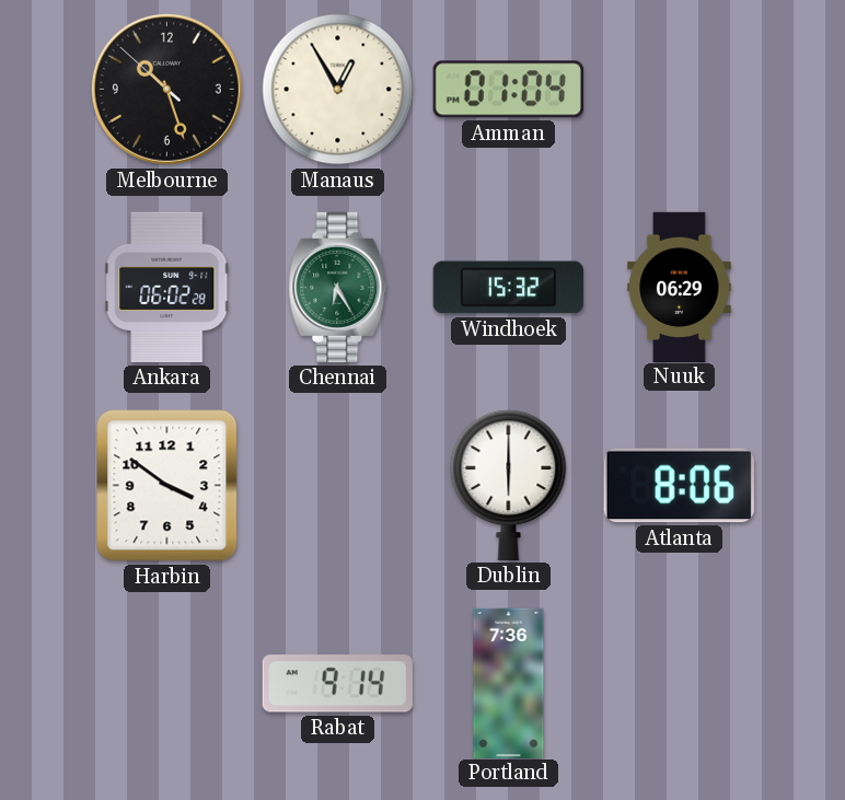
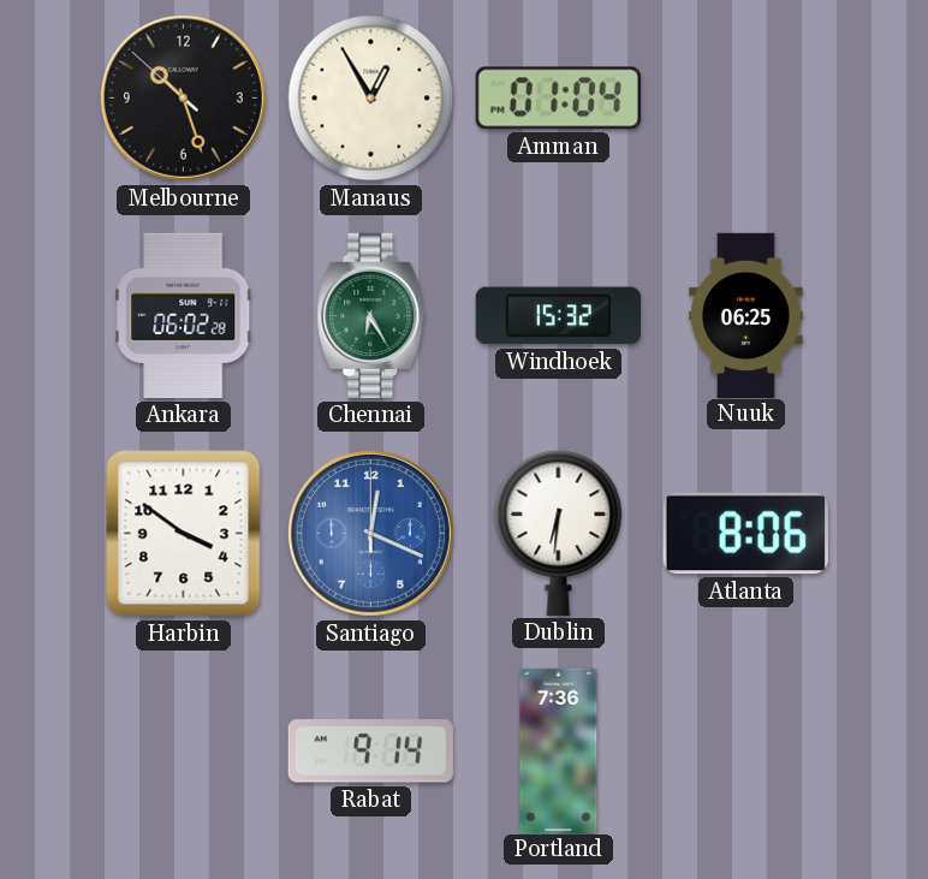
Nuuk: 06:29 -> 06:25
Santiago: none -> 12:19
Dublin: 6:00 -> 6:31
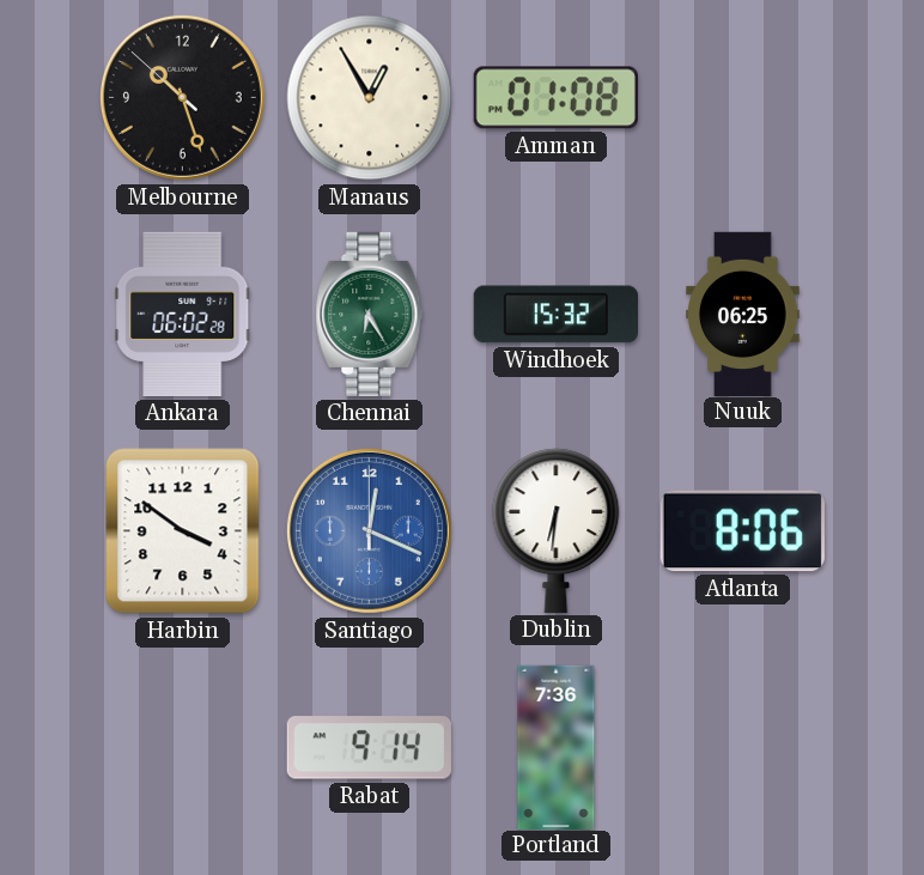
Amman: 01:04 -> 01:08
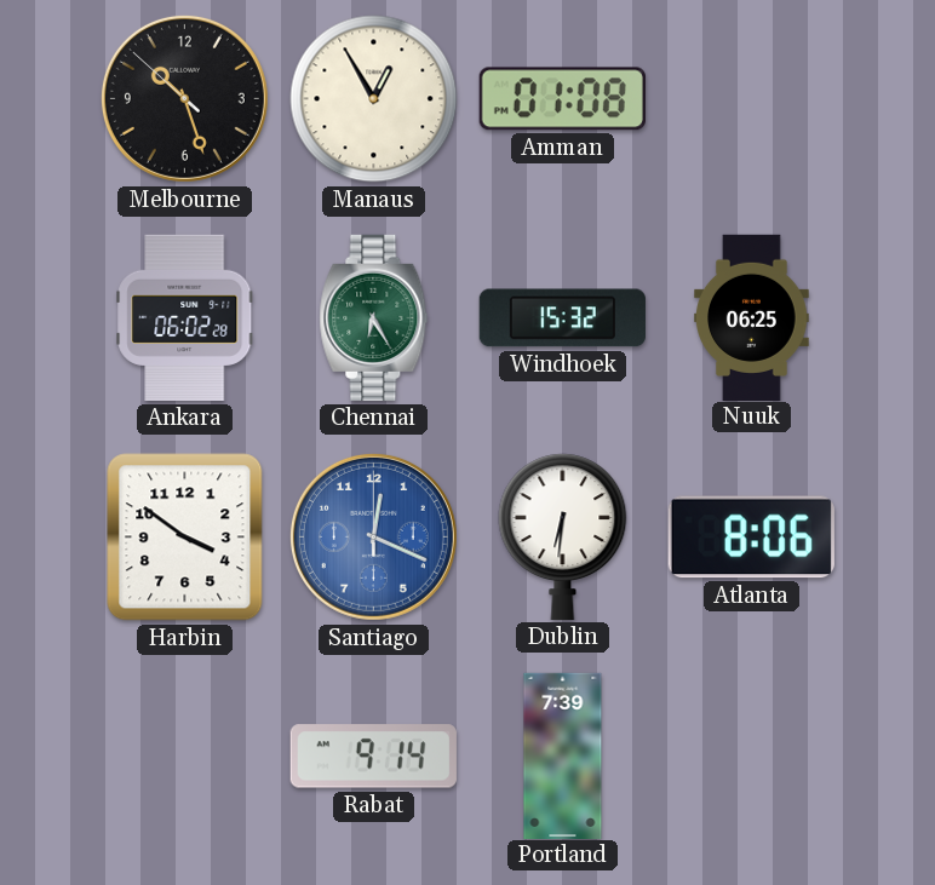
Portland: 7:36 -> 7:39
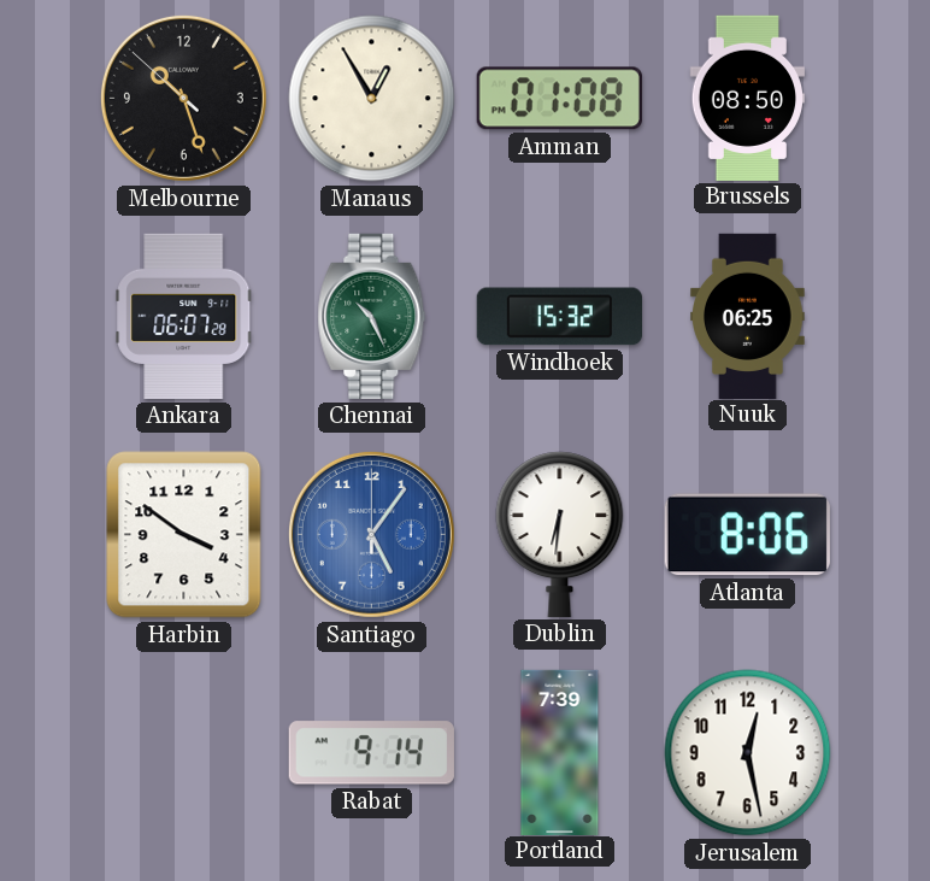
Brussels: none -> 08:50
Ankara: 06:02 -> 06:07
Chennai: 6:25 -> 10:26
Santiago: 12:19 -> 5:06
Jerusalem: none -> 12:28
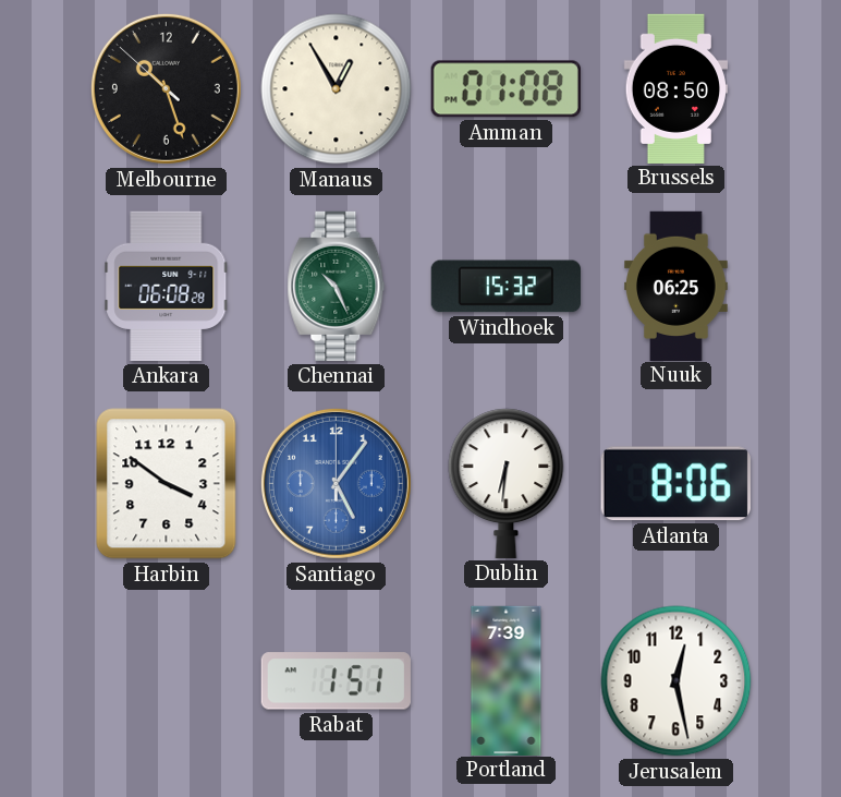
Ankara: 06:07 -> 06:08
Rabat: 9:14 -> 1:51
